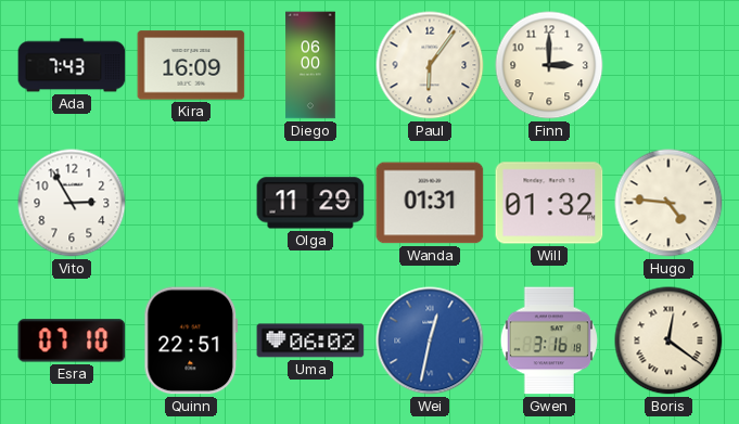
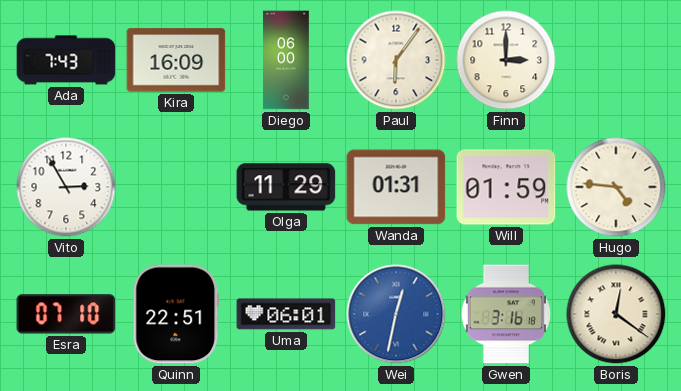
Will: 01:32 -> 01:59
Uma: 06:02 -> 06:01
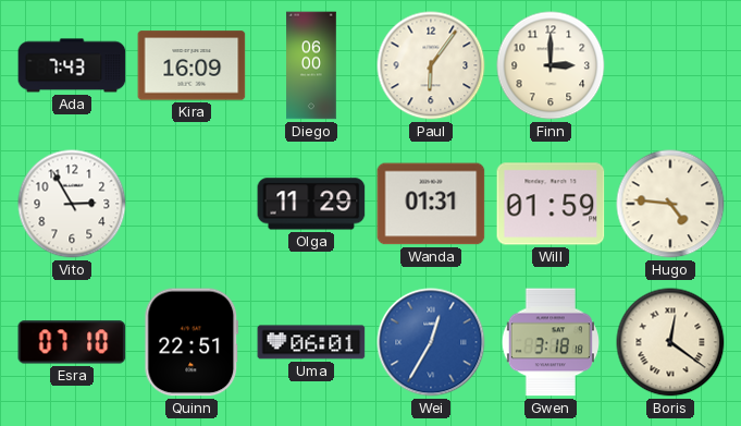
Wei: 12:32 -> 12:35
Gwen: 3:16 -> 3:18
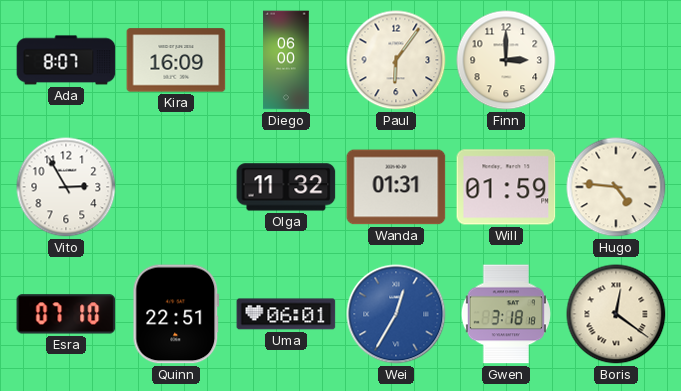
Ada: 7:43 -> 8:07
Olga: 11:29 -> 11:32
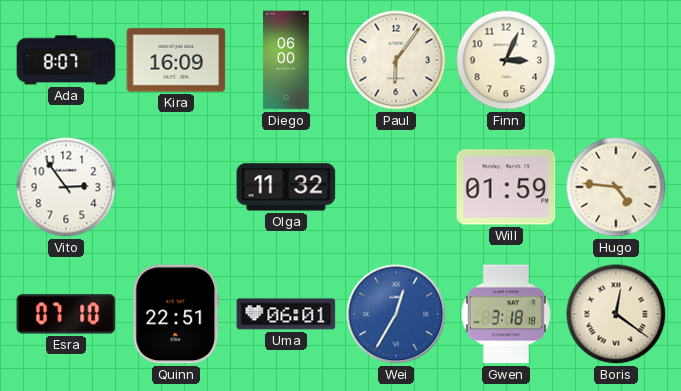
Finn: 3:00 -> 3:04
Vito: 2:55 -> 2:54
Wanda: 01:31 -> none
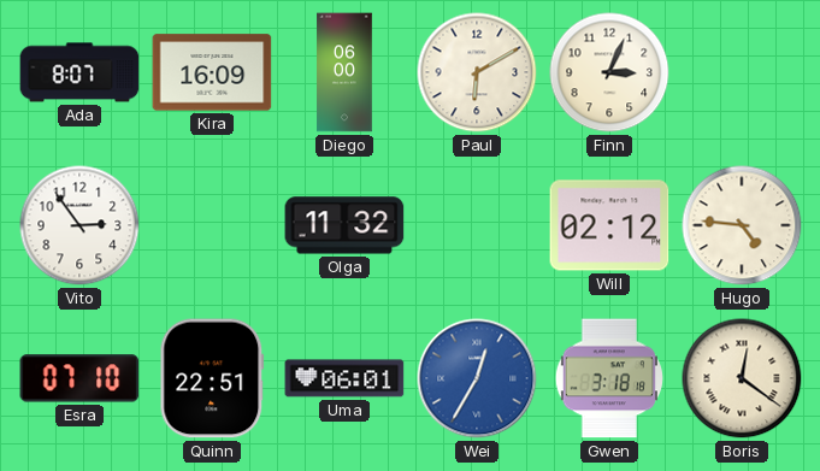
Paul: 6:06 -> 6:10
Will: 01:59 -> 02:12
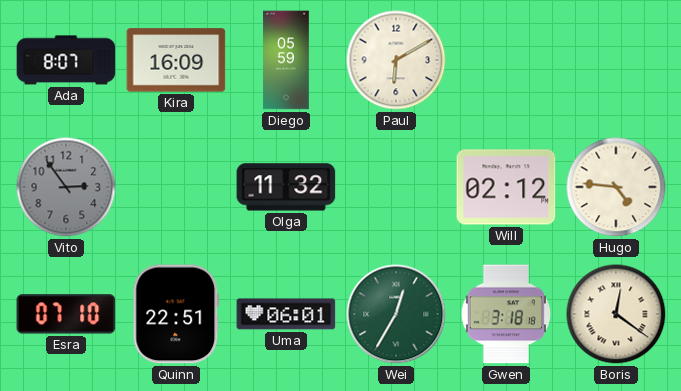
Diego: 06:00 -> 05:59
Finn: 3:04 -> none
Vito dial: white -> grey
Wei dial: blue -> green
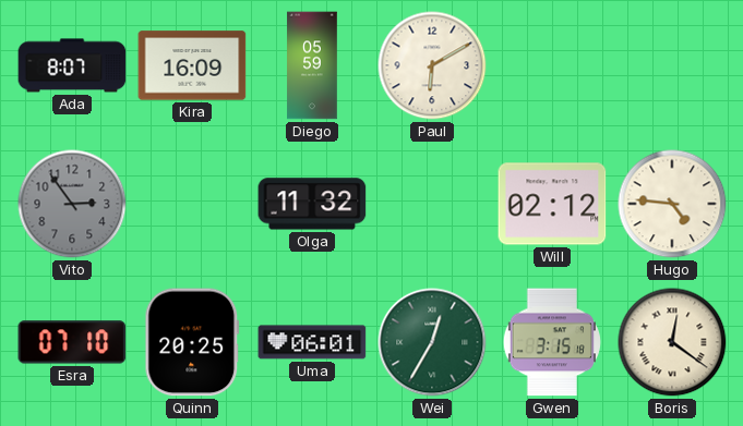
Quinn: 22:51 -> 20:25
Gwen: 3:18 -> 3:15
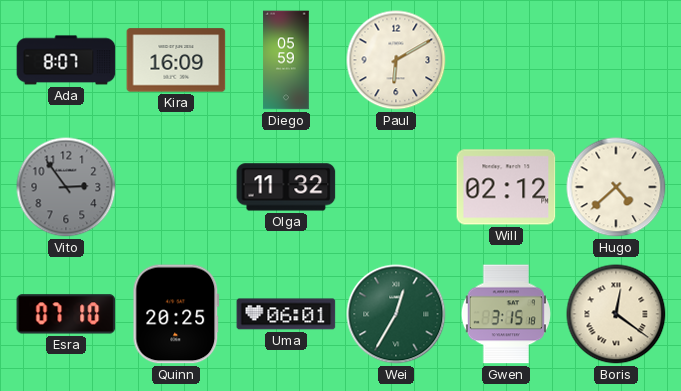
Hugo: 4:46 -> 4:38
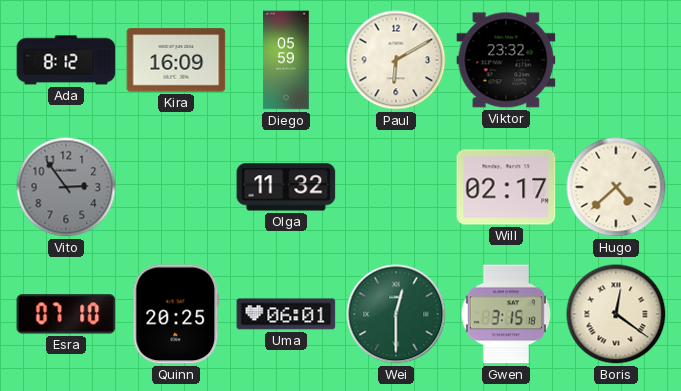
Ada: 8:07 -> 8:12
Viktor: none -> 23:32
Will: 02:12 -> 02:17
Wei: 12:35 -> 12:30
